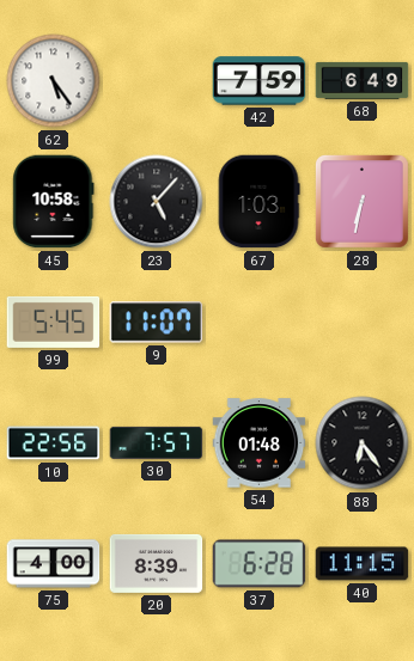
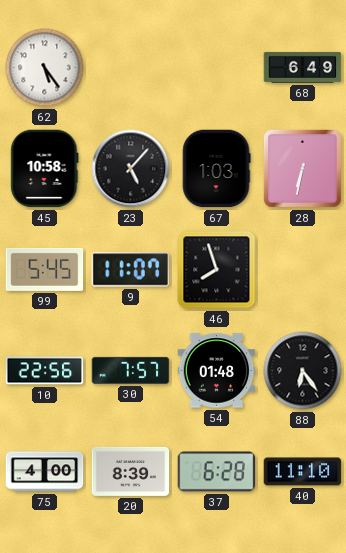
42: 7:59 -> none
46: none -> 7:57
40: 11:15 -> 11:10
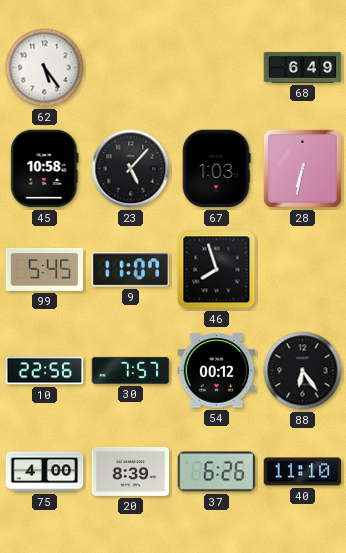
54: 01:48 -> 00:12
37: 6:28 -> 6:26
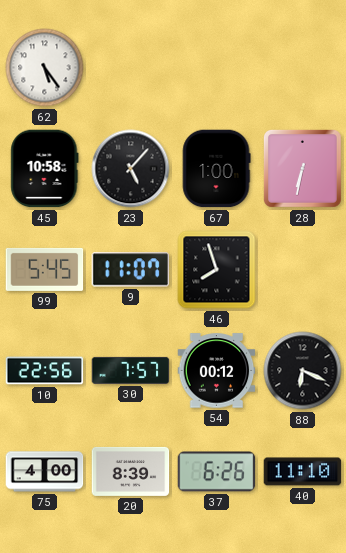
68: 6:49 -> none
67: 1:03 -> 1:00
88: 6:24 -> 6:19
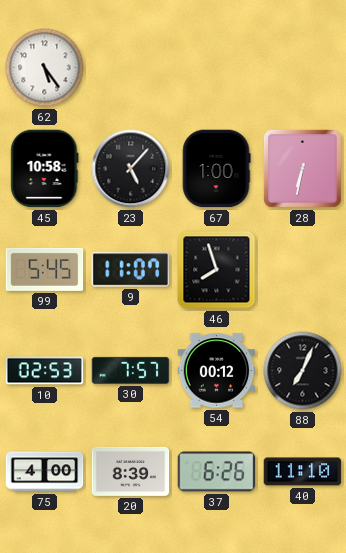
10: 22:56 -> 02:53
88: 6:19 -> 7:04
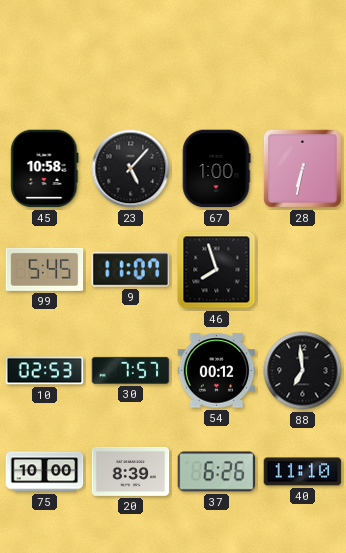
62: 5:24 -> none
88: 7:04 -> 6:59
75: 4:00 -> 10:00
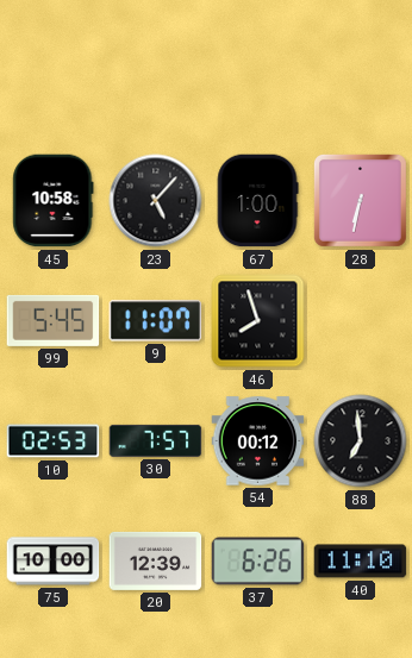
20: 8:39 -> 12:39
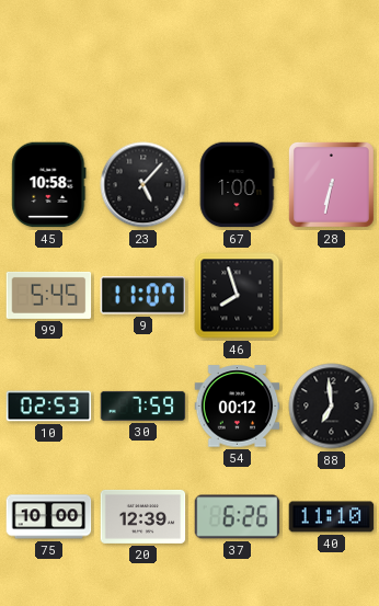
30: 7:57 -> 7:59
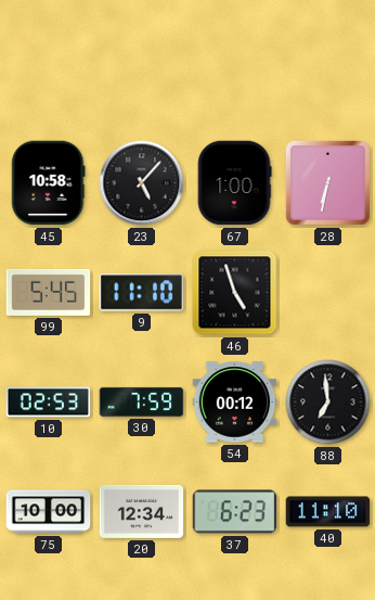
9: 11:07 -> 11:10
46: 7:57 -> 4:57
20: 12:39 -> 12:34
37: 6:26 -> 6:23
